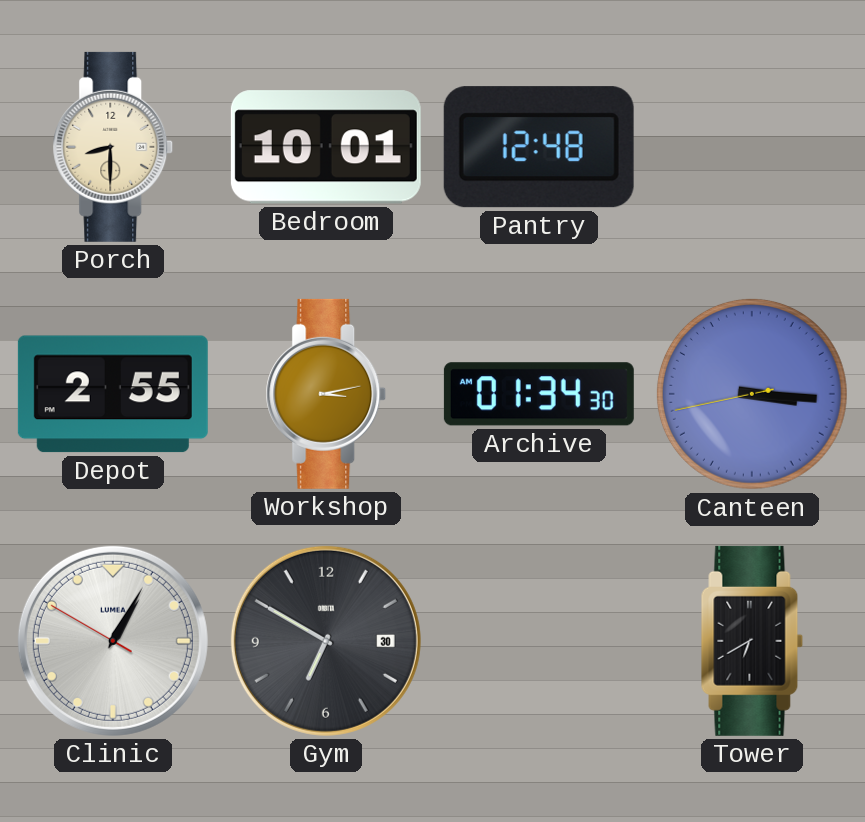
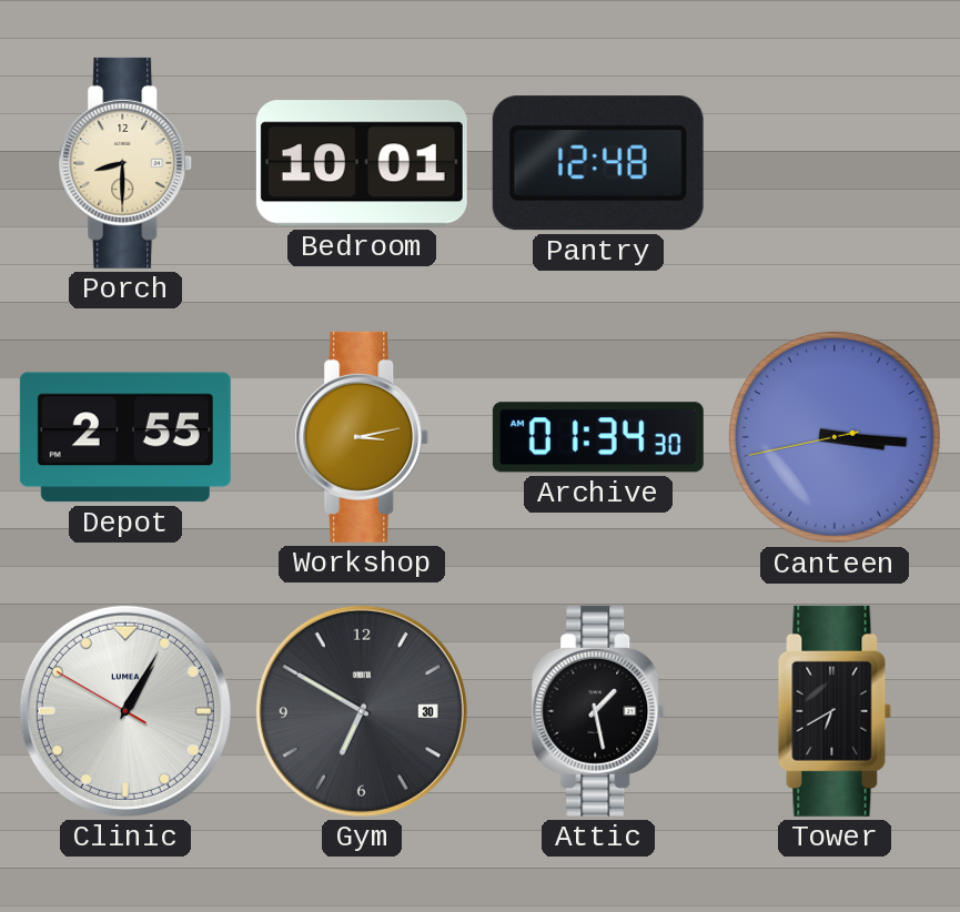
Attic: none -> 1:28
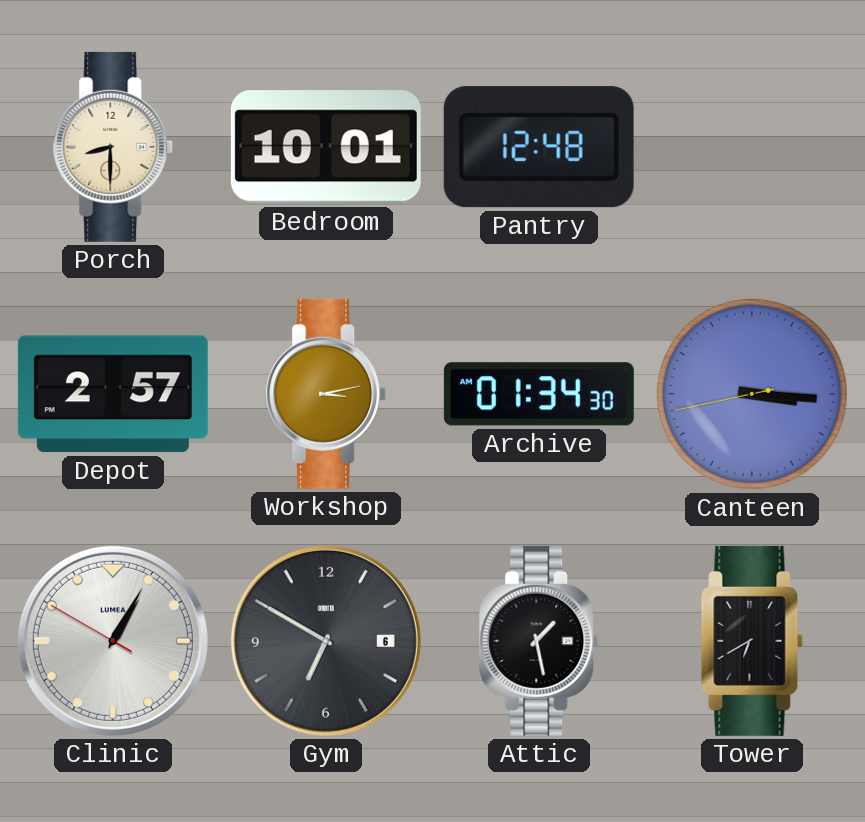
Depot: 2:55 -> 2:57
Gym date: 30 -> 6
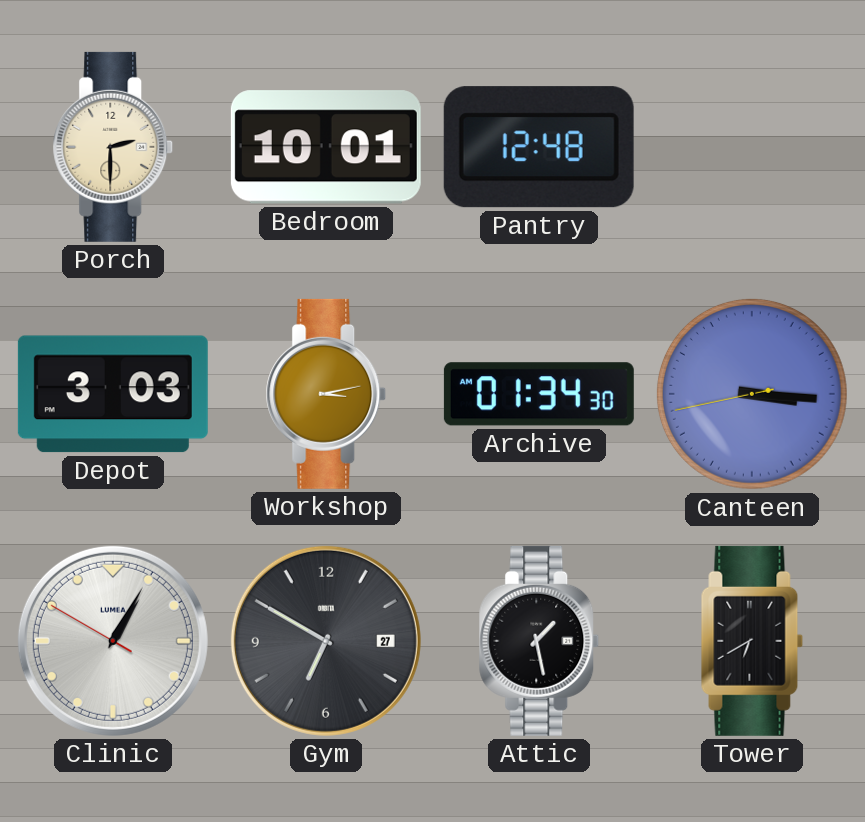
Porch: 8:30 -> 2:30
Depot: 2:57 -> 3:03
Gym date: 6 -> 27
